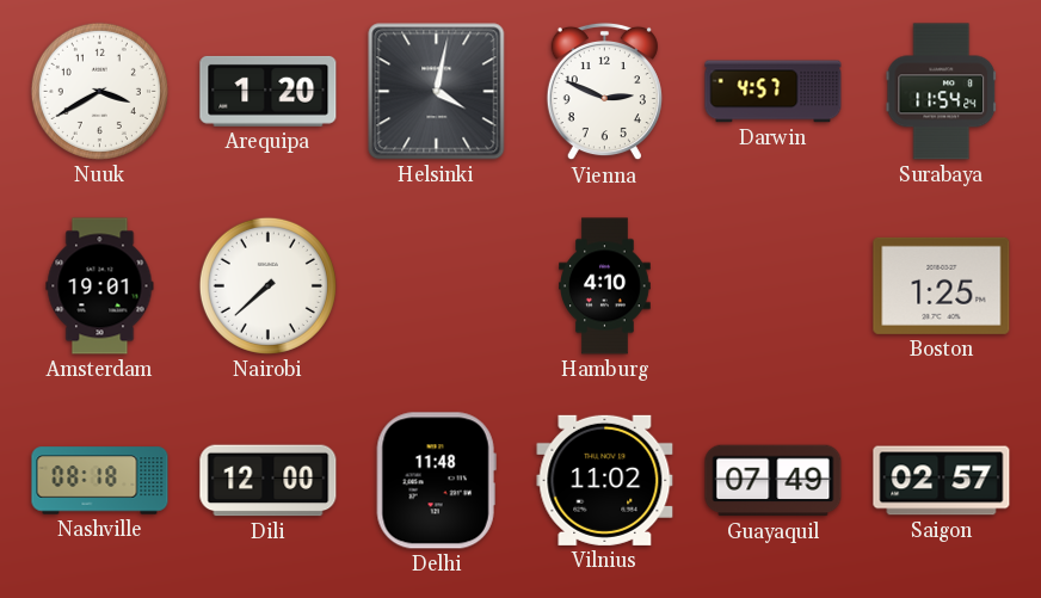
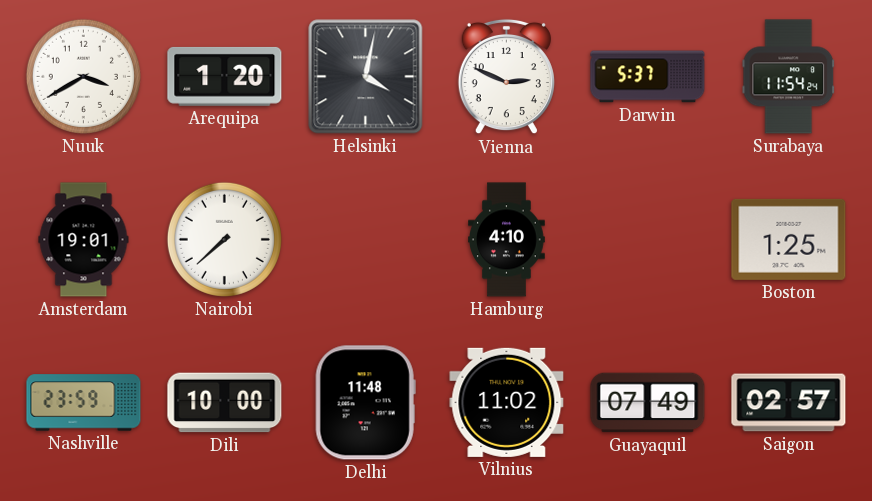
Darwin: 4:57 -> 5:37
Nashville: 08:18 -> 23:59
Dili: 12:00 -> 10:00
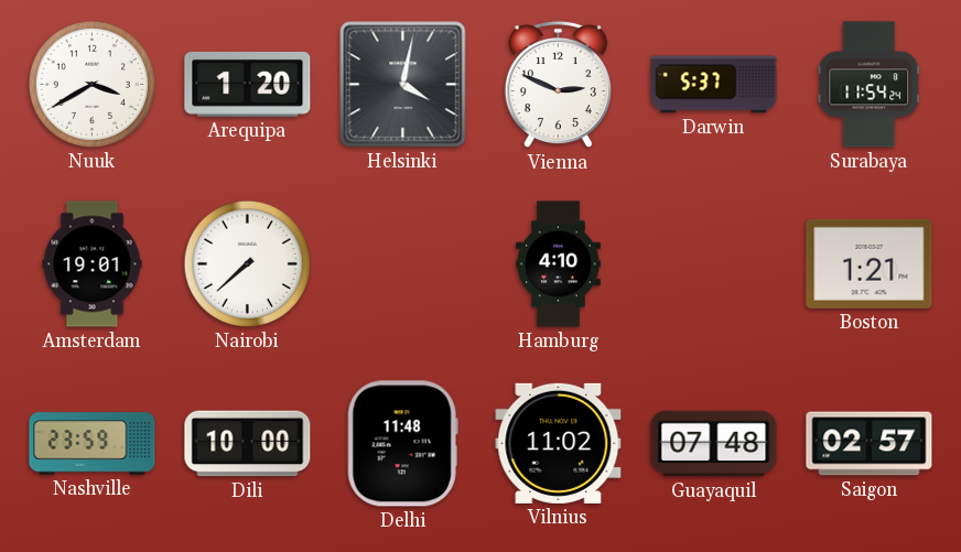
Boston: 1:25 -> 1:21
Guayaquil: 07:49 -> 07:48
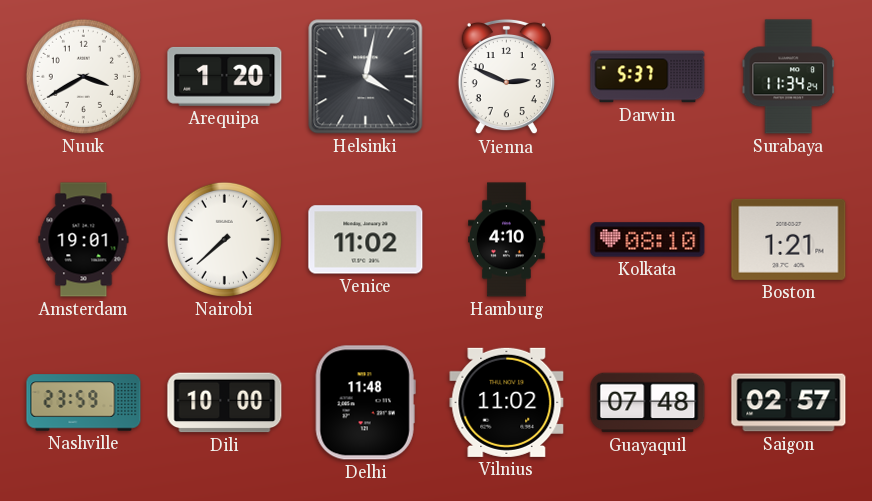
Surabaya: 11:54 -> 11:34
Venice: none -> 11:02
Kolkata: none -> 08:10
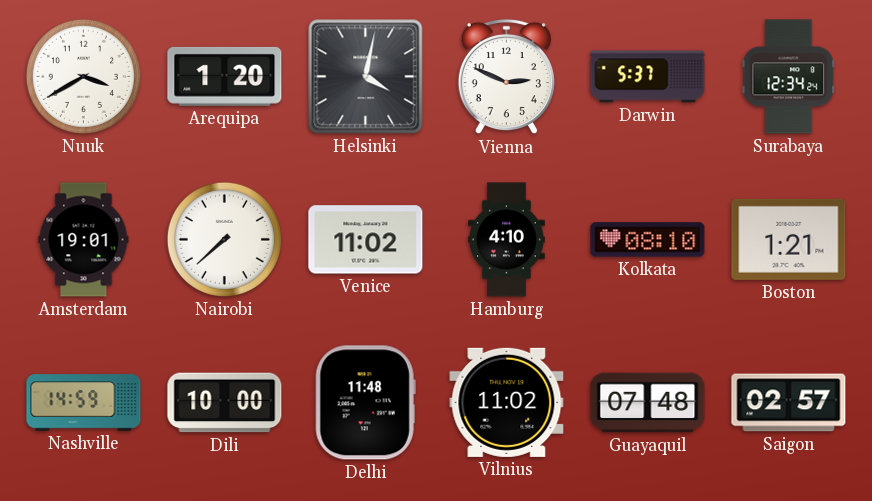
Surabaya: 11:34 -> 12:34
Nashville: 23:59 -> 14:59
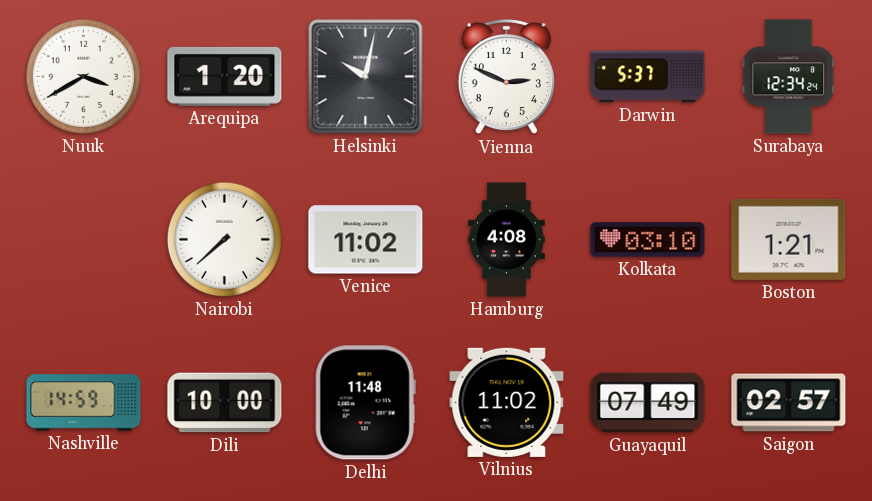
Helsinki: 4:02 -> 10:02
Amsterdam: 19:01 -> none
Hamburg: 4:10 -> 4:08
Kolkata: 08:10 -> 03:10
Guayaquil: 07:48 -> 07:49
